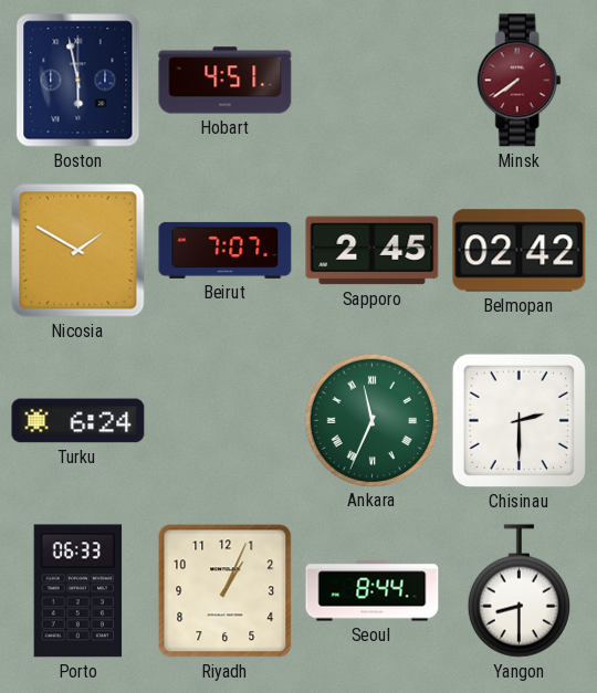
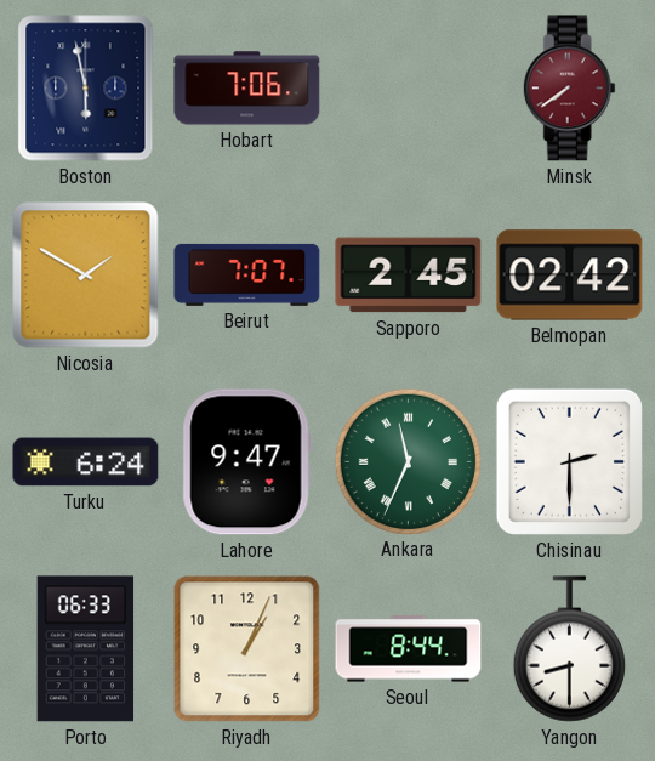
Hobart: 4:51 -> 7:06
Lahore: none -> 9:47
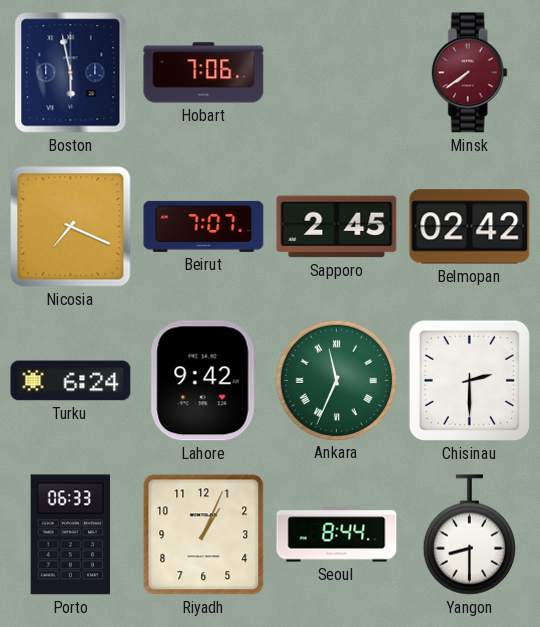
Nicosia: 1:50 -> 7:19
Lahore: 9:47 -> 9:42
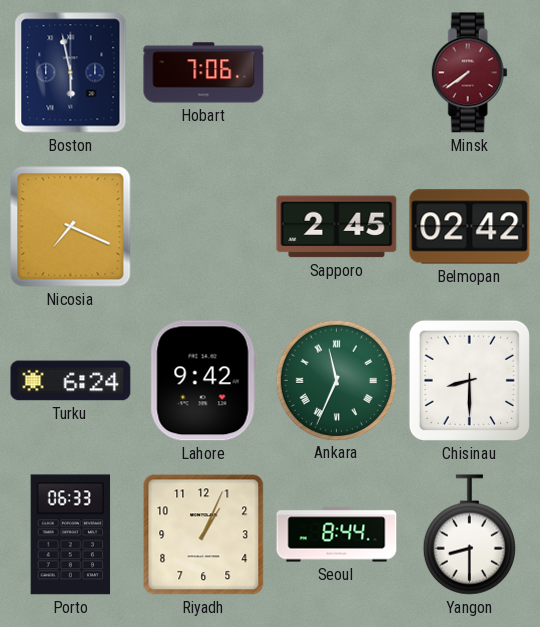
Beirut: 7:07 -> none
Chisinau: 2:30 -> 8:30
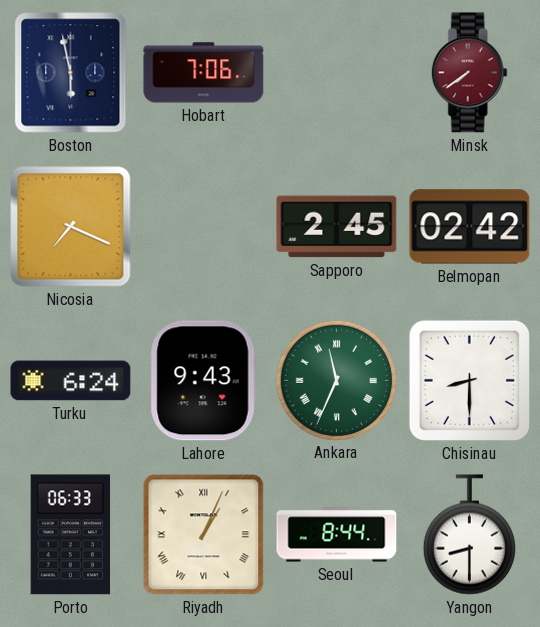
Lahore: 9:42 -> 9:43
Riyadh numerals: Arabic -> Roman
